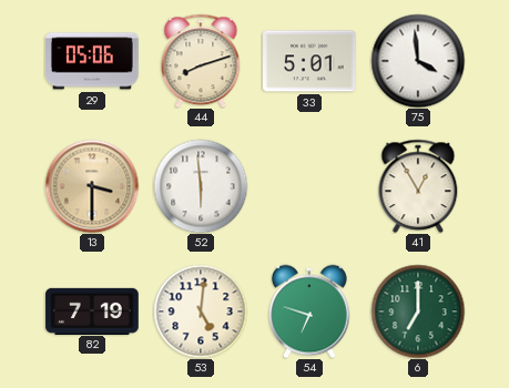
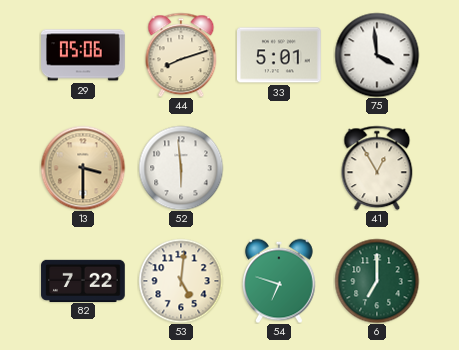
82: 7:19 -> 7:22
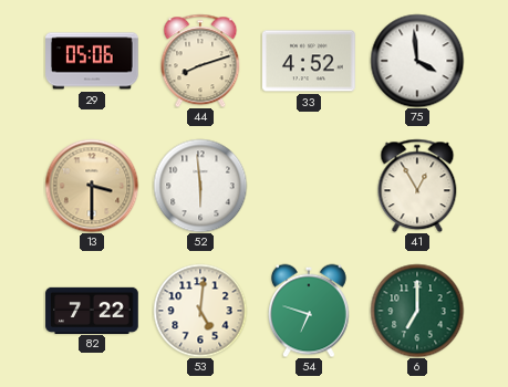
33: 5:01 -> 4:52
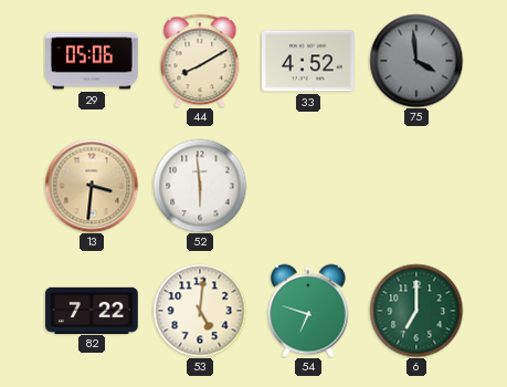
44: 8:12 -> 8:10
75 dial: white -> grey
13: 3:30 -> 3:31
41: 12:55 -> none
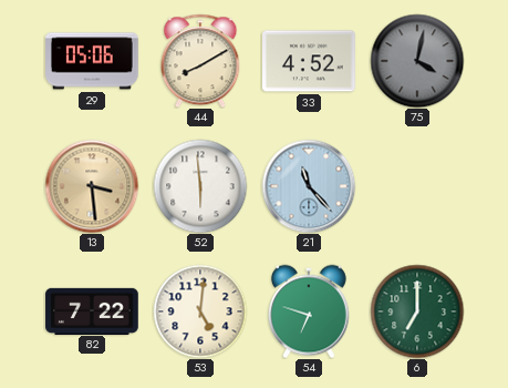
75: 3:59 -> 4:02
13: 3:31 -> 3:29
21: none -> 11:23
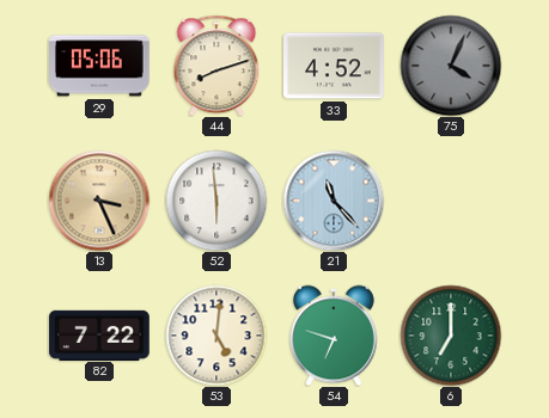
44: 8:10 -> 8:12
75: 4:02 -> 4:04
13: 3:29 -> 3:26
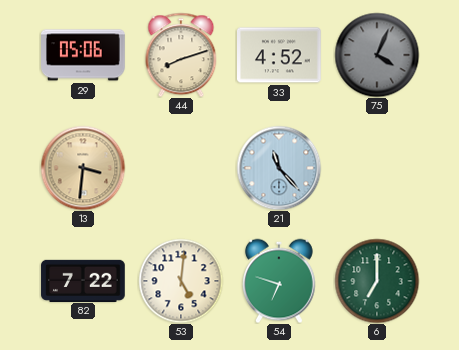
13: 3:26 -> 3:31
52: 5:59 -> none
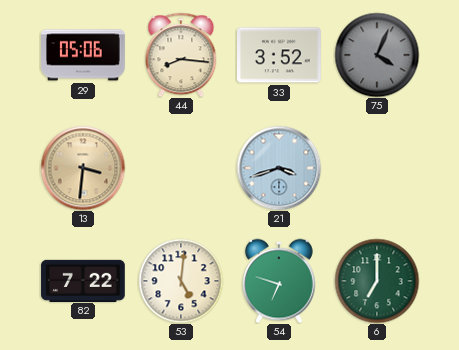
44: 8:12 -> 8:16
33: 4:52 -> 3:52
21: 11:23 -> 3:42
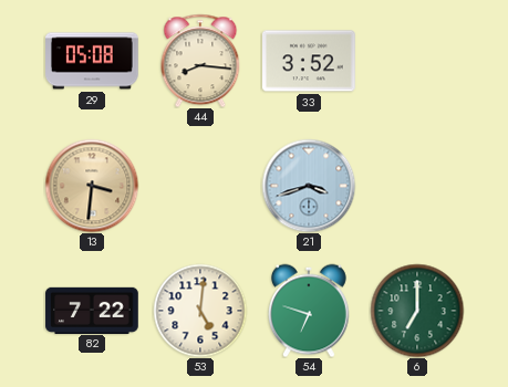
29: 05:06 -> 05:08
75: 4:04 -> none
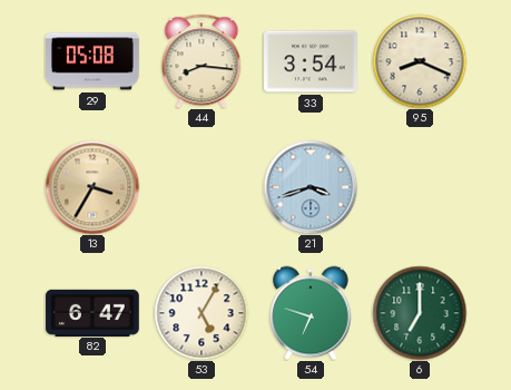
33: 3:52 -> 3:54
95: none -> 8:19
13: 3:31 -> 3:35
82: 7:22 -> 6:47
53: 5:01 -> 5:05
